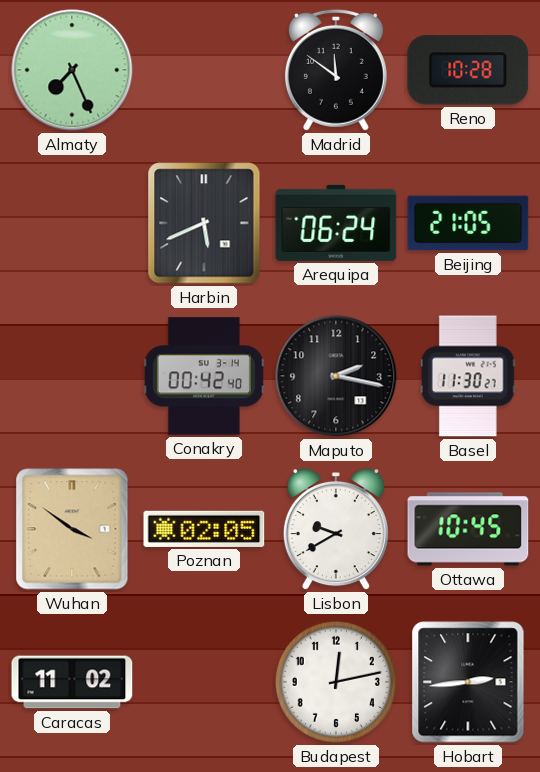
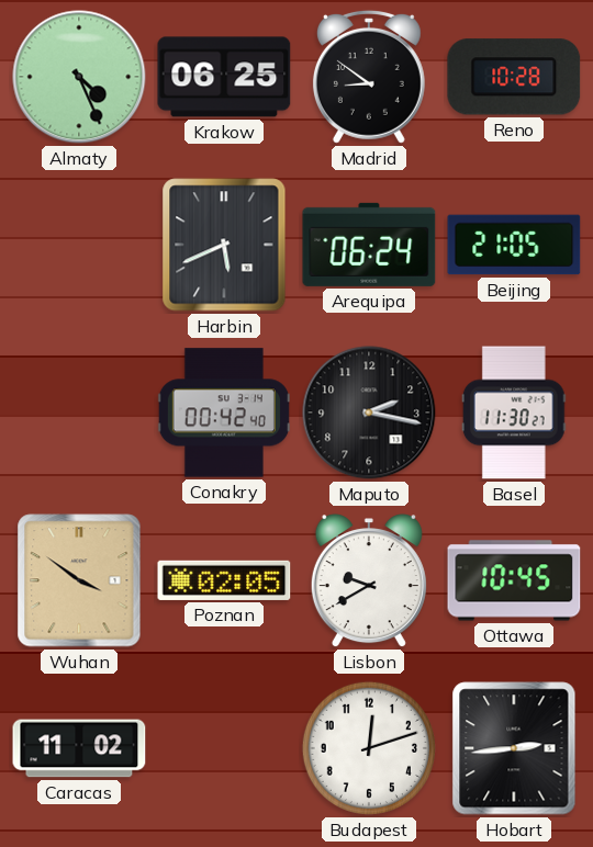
Almaty: 7:26 -> 4:26
Krakow: none -> 06:25
Madrid: 11:51 -> 8:51
Budapest: 12:13 -> 12:12
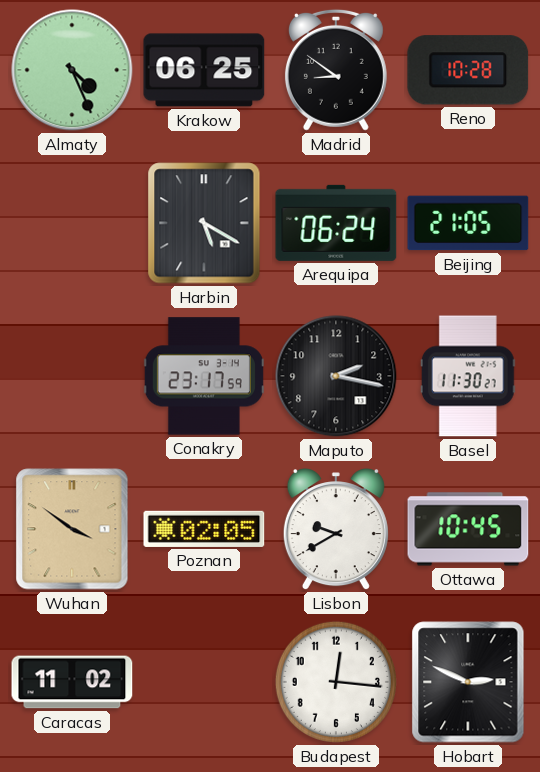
Harbin: 5:41 -> 5:20
Conakry: 00:42 -> 23:17
Budapest: 12:12 -> 12:16
Hobart: 2:44 -> 2:49
